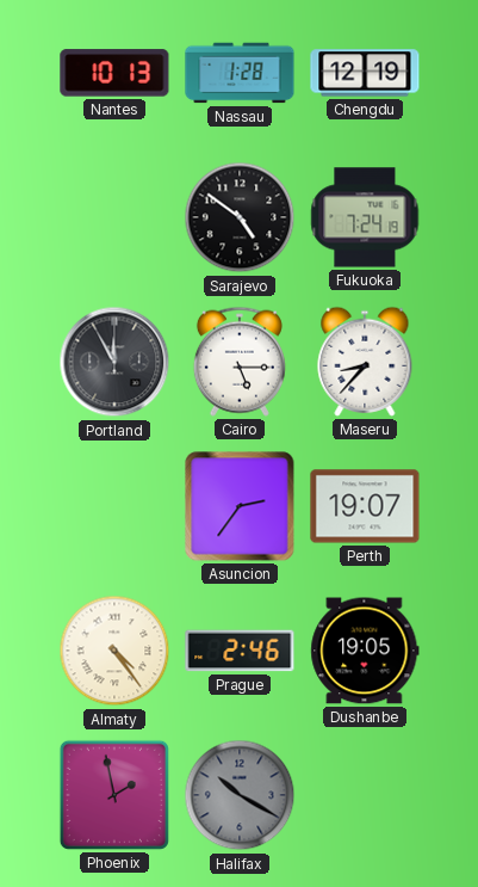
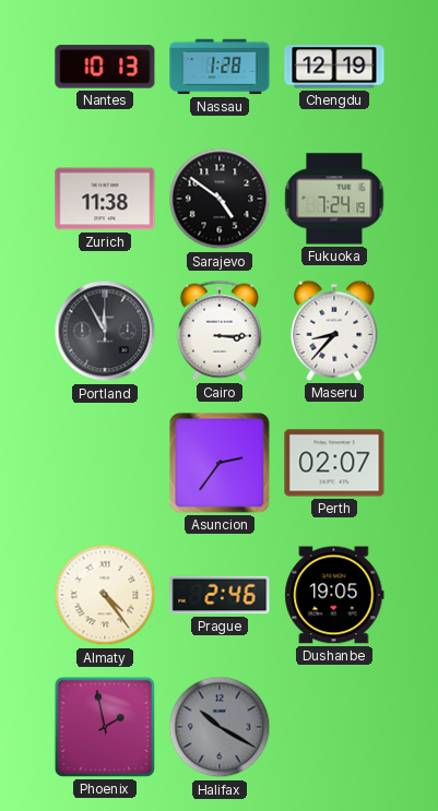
Zurich: none -> 11:38
Cairo: 5:15 -> 3:15
Perth: 19:07 -> 02:07
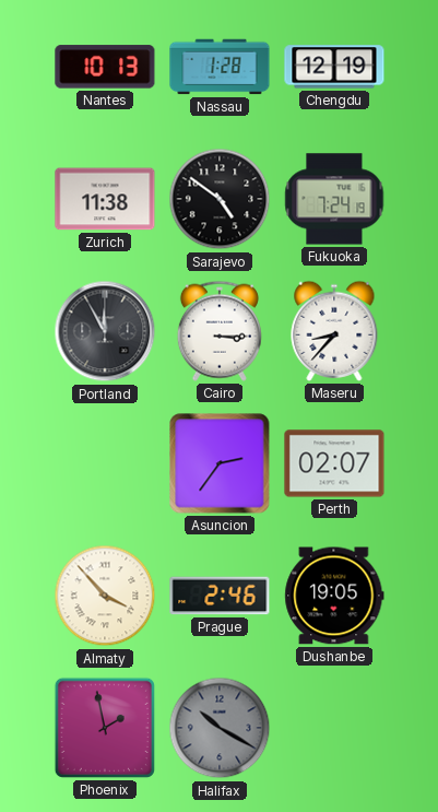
Almaty: 4:24 -> 3:53
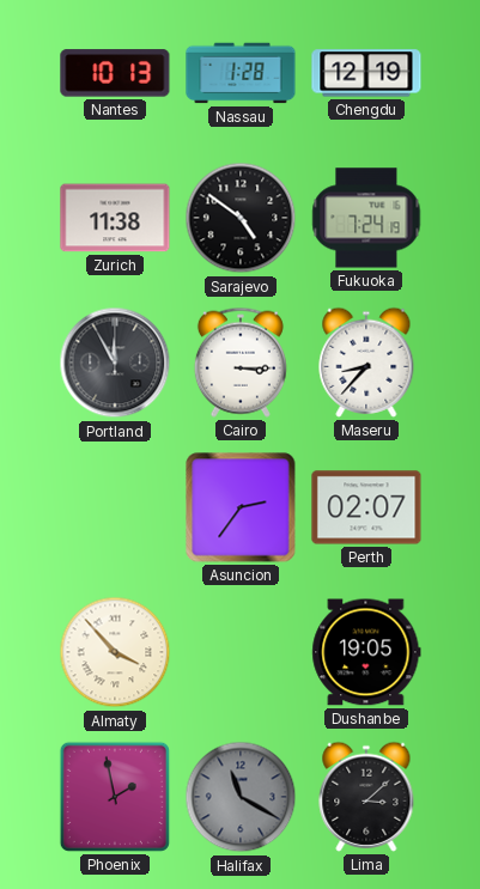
Prague: 2:46 -> none
Halifax: 10:20 -> 11:20
Lima: none -> 3:08
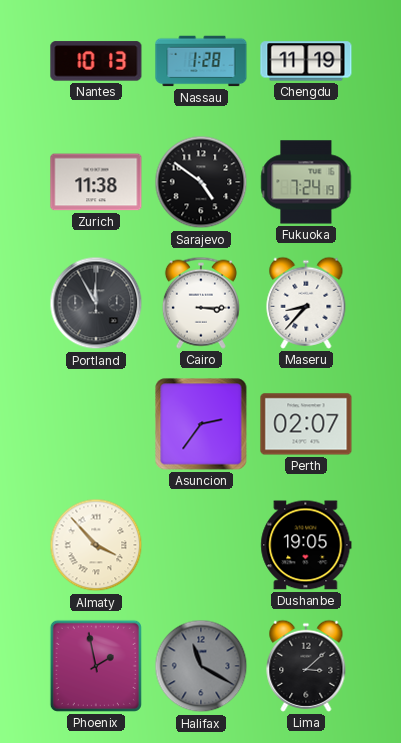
Chengdu: 12:19 -> 11:19
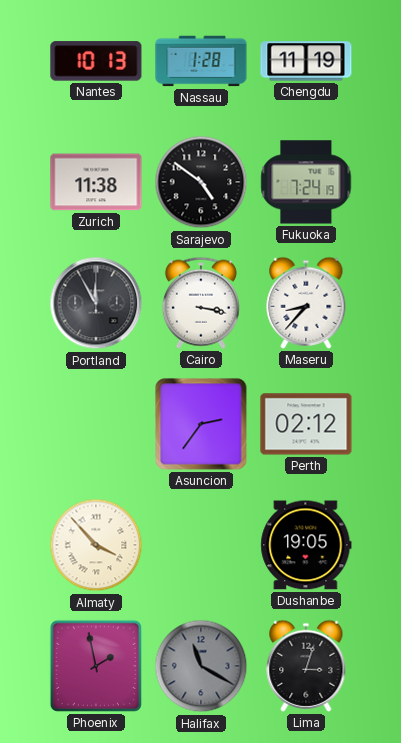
Cairo: 3:15 -> 3:17
Perth: 02:07 -> 02:12
Lima: 3:08 -> 3:03
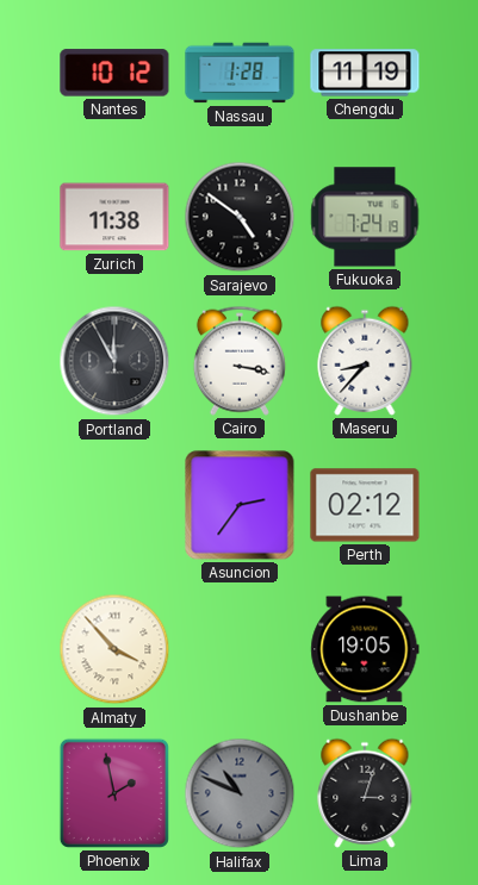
Nantes: 10:13 -> 10:12
Halifax: 11:20 -> 10:49
